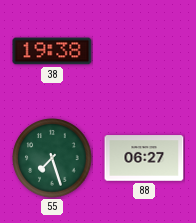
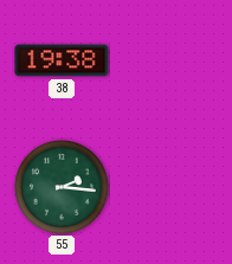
55: 7:27 -> 2:16
88: 06:27 -> none
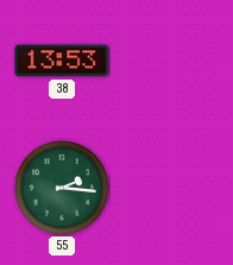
38: 19:38 -> 13:53
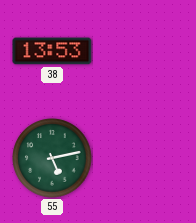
55: 2:16 -> 5:13
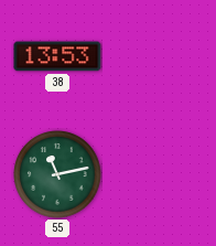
55: 5:13 -> 11:13
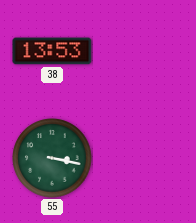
55: 11:13 -> 3:17
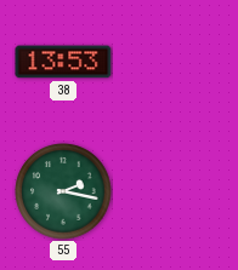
55: 3:17 -> 2:17
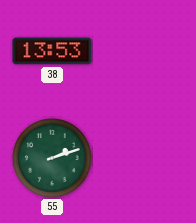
55: 2:17 -> 2:12
